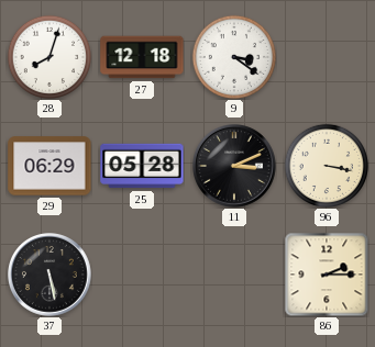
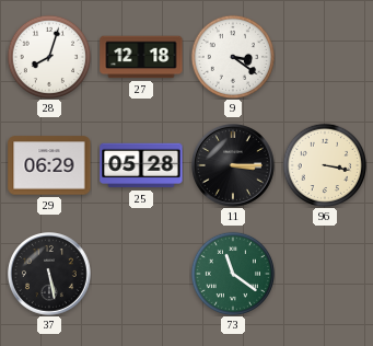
11: 3:11 -> 3:15
73: none -> 11:21
86: 2:15 -> none
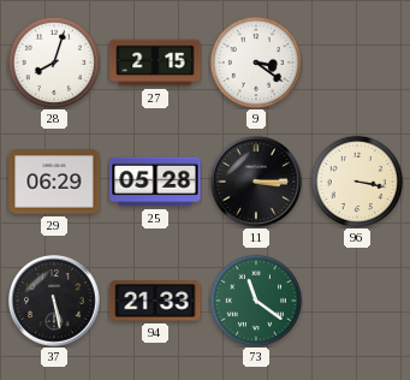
27: 12:18 -> 2:15
94: none -> 21:33
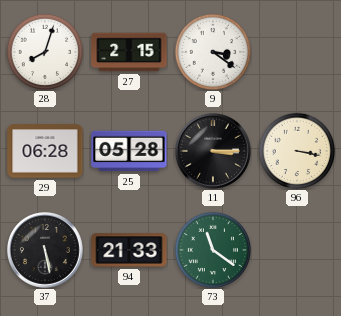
29: 06:29 -> 06:28
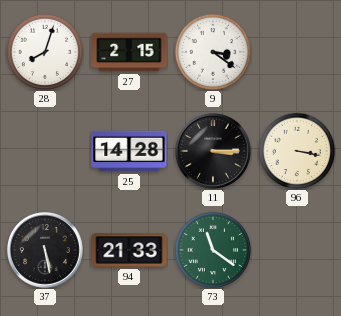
29: 06:28 -> none
25: 05:28 -> 14:28
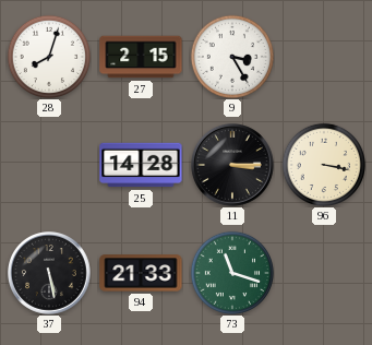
9: 3:21 -> 3:25
73: 11:21 -> 11:18
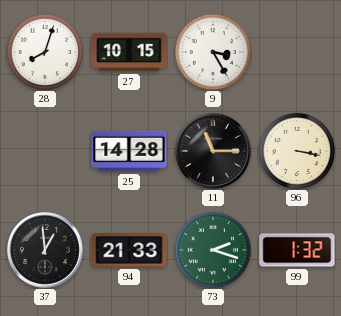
27: 2:15 -> 10:15
11: 3:15 -> 11:15
37: 5:28 -> 12:59
73: 11:18 -> 2:18
99: none -> 1:32
